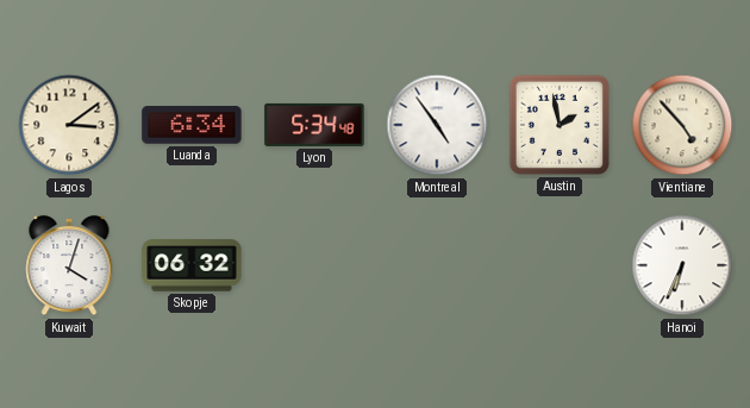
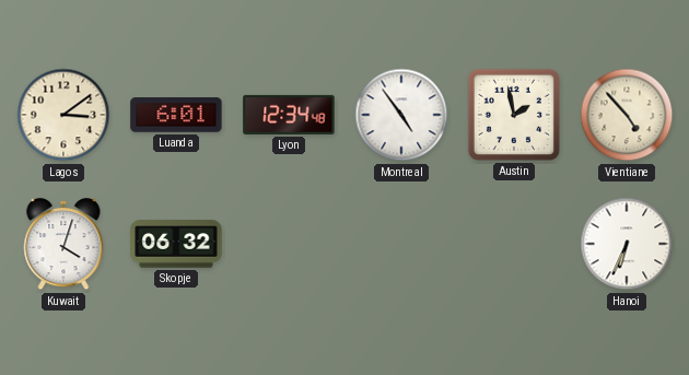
Luanda: 6:34 -> 6:01
Lyon: 5:34 -> 12:34
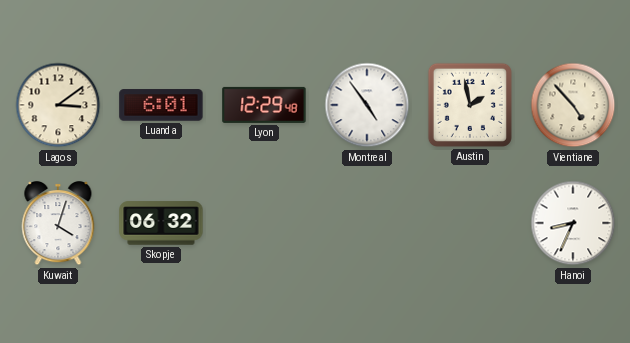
Lyon: 12:34 -> 12:29
Hanoi: 6:34 -> 8:34
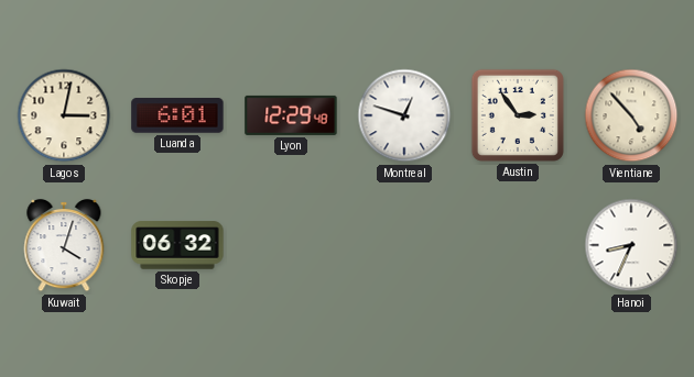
Lagos: 3:09 -> 3:02
Montreal: 4:54 -> 12:48
Austin: 1:58 -> 2:54
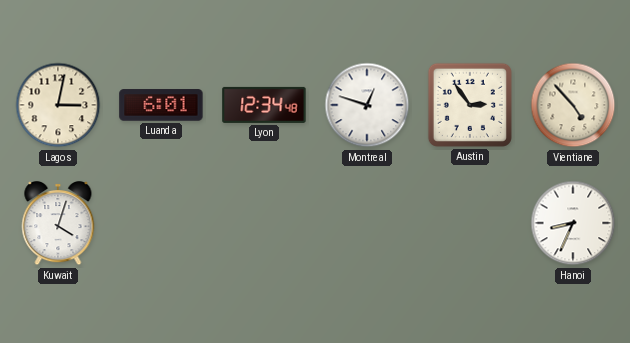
Lyon: 12:29 -> 12:34
Skopje: 06:32 -> none
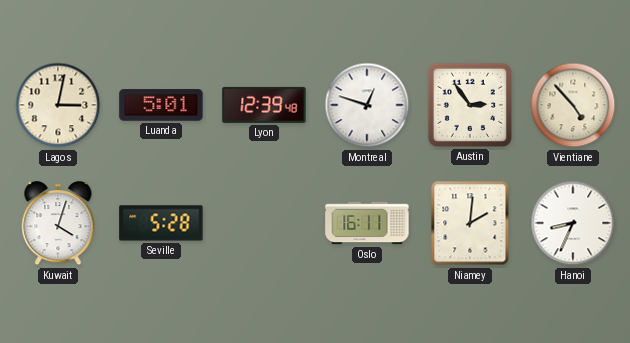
Luanda: 6:01 -> 5:01
Lyon: 12:34 -> 12:39
Seville: none -> 5:28
Oslo: none -> 16:11
Niamey: none -> 2:01
